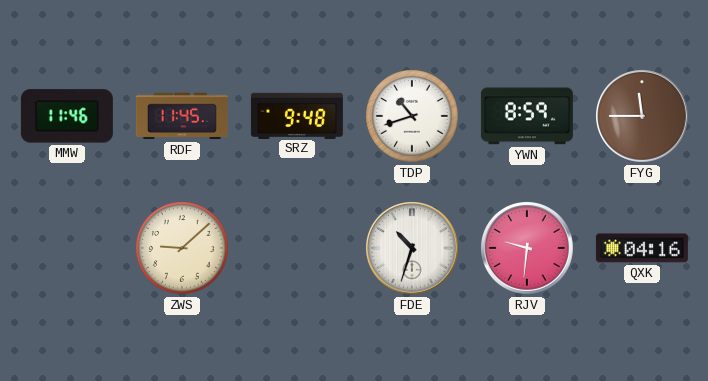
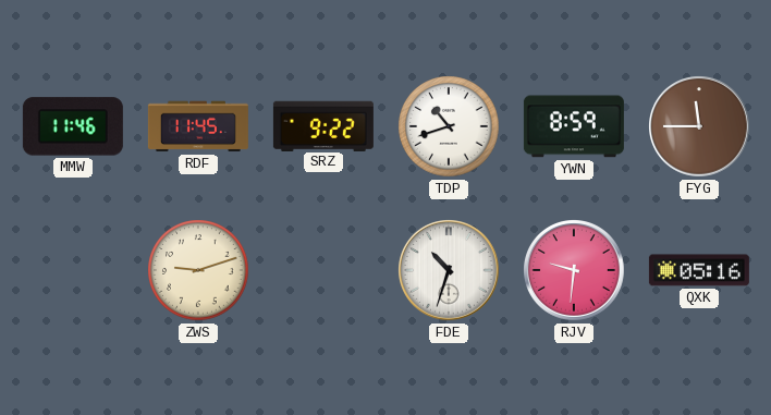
SRZ: 9:48 -> 9:22
ZWS: 9:08 -> 9:12
QXK: 04:16 -> 05:16
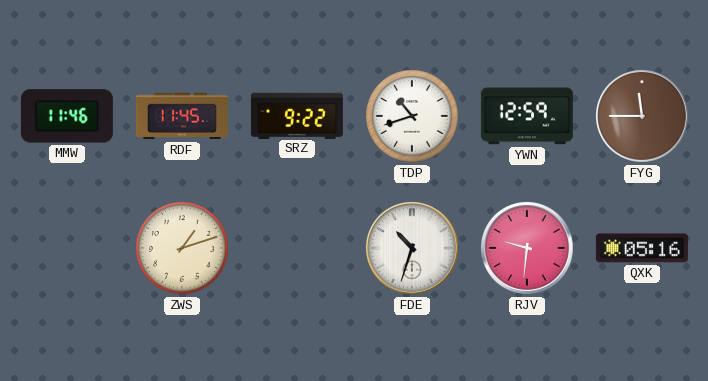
YWN: 8:59 -> 12:59
ZWS: 9:12 -> 1:12
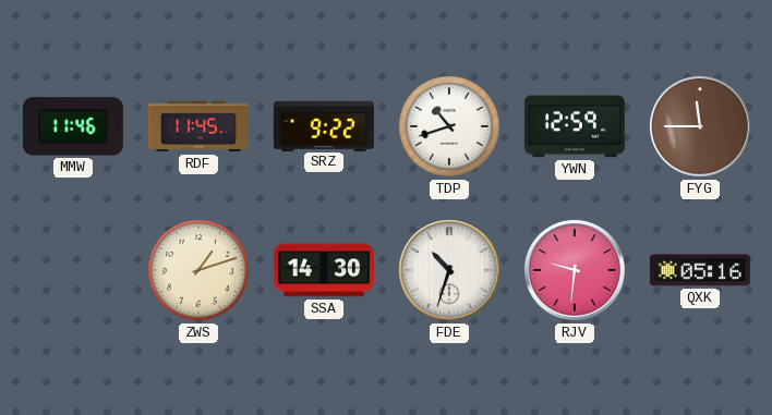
SSA: none -> 14:30
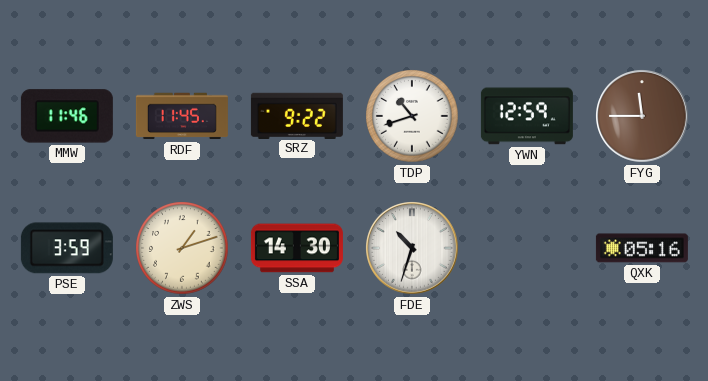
PSE: none -> 3:59
RJV: 9:31 -> none
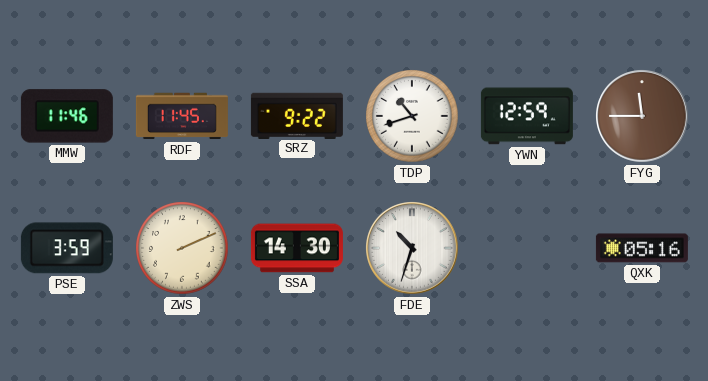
ZWS: 1:12 -> 2:11
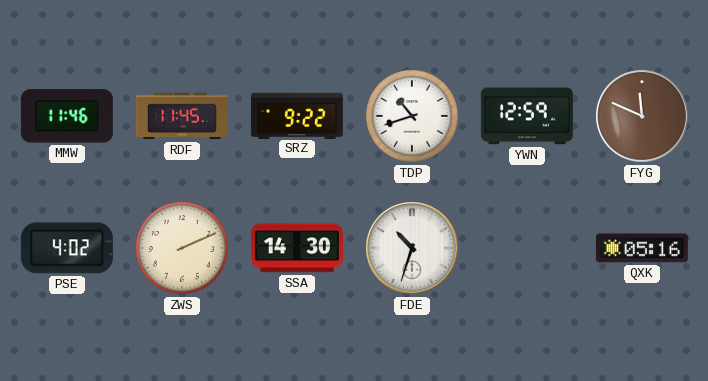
FYG: 11:45 -> 11:49
PSE: 3:59 -> 4:02
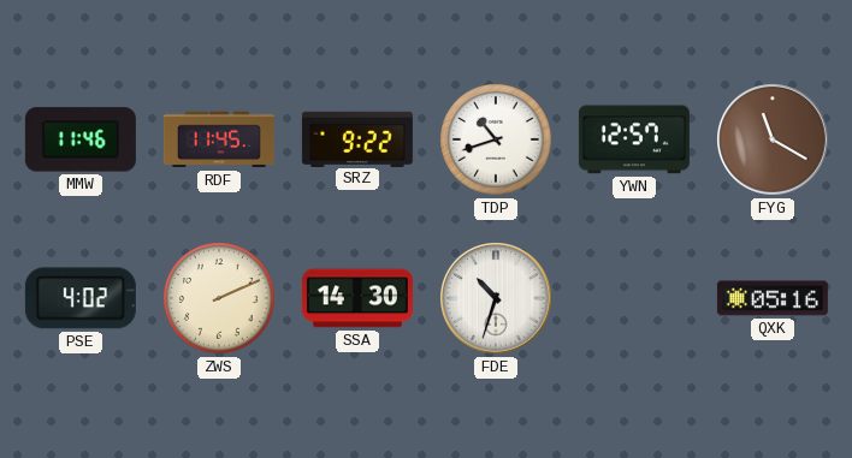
YWN: 12:59 -> 12:57
FYG: 11:49 -> 11:20
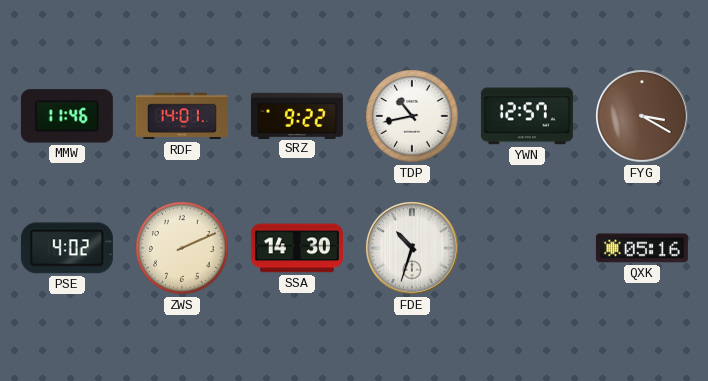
RDF: 11:45 -> 14:01
TDP: 10:42 -> 10:43
FYG: 11:20 -> 3:20
